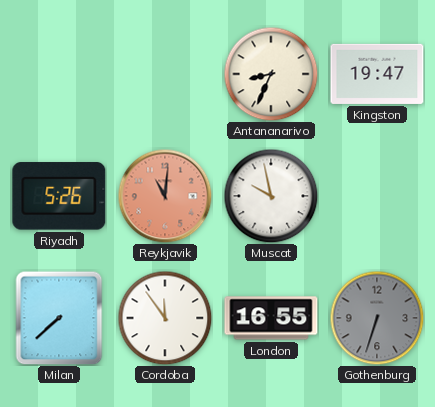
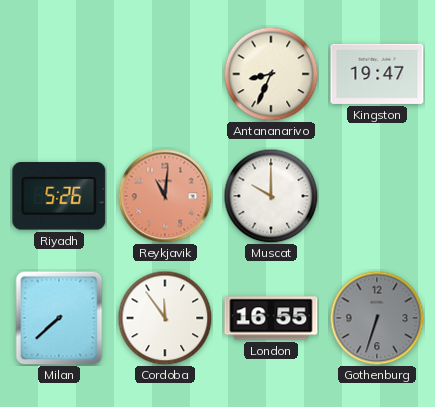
Muscat: 9:58 -> 10:00
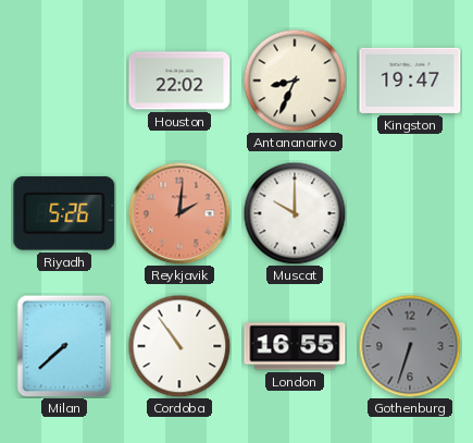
Houston: none -> 22:02
Reykjavik: 11:01 -> 2:01
Cordoba: 11:54 -> 10:54
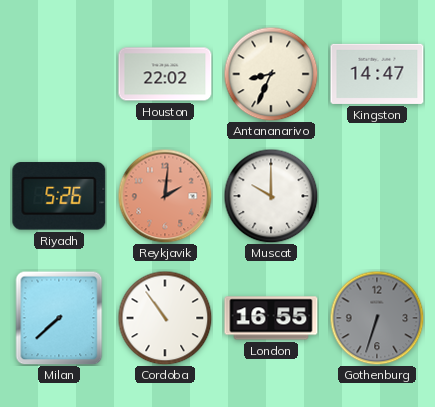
Kingston: 19:47 -> 14:47
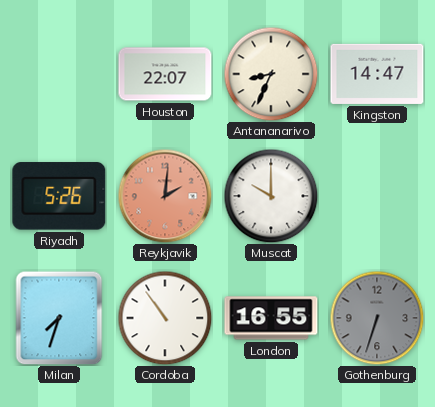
Houston: 22:02 -> 22:07
Milan: 7:38 -> 7:33
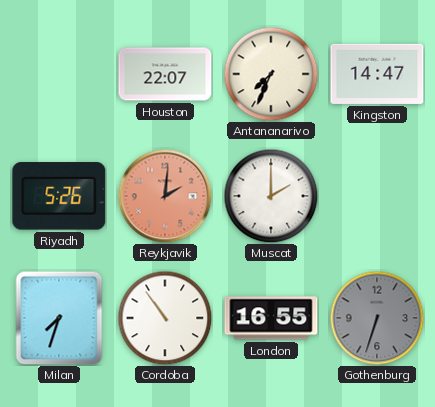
Antananarivo: 8:34 -> 7:34
Muscat: 10:00 -> 2:00
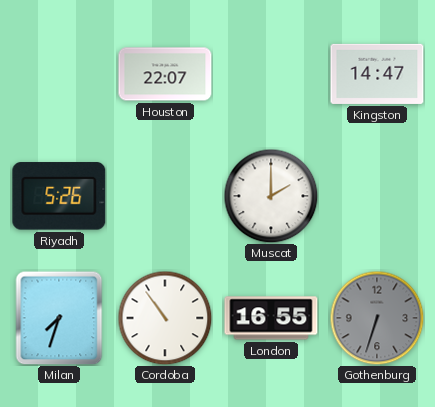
Antananarivo: 7:34 -> none
Reykjavik: 2:01 -> none
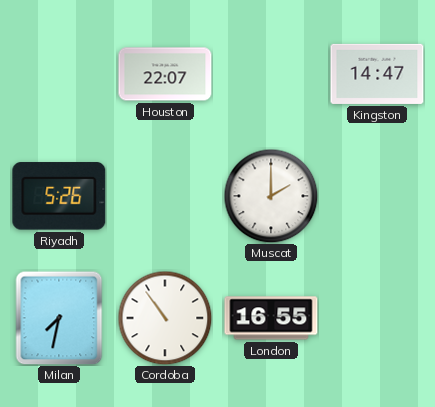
Milan: 7:33 -> 7:32
Gothenburg: 6:33 -> none
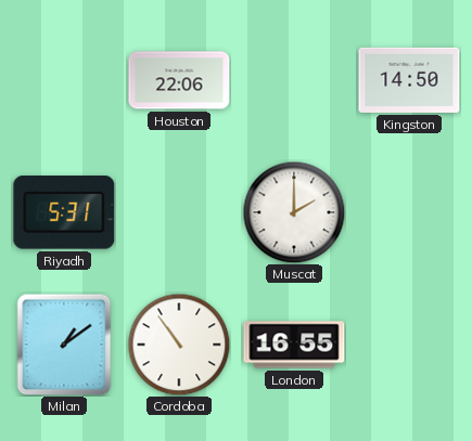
Houston: 22:07 -> 22:06
Kingston: 14:47 -> 14:50
Riyadh: 5:26 -> 5:31
Milan: 7:32 -> 1:09
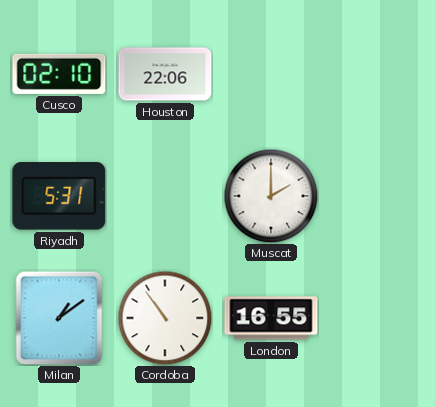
Cusco: none -> 02:10
Kingston: 14:50 -> none
